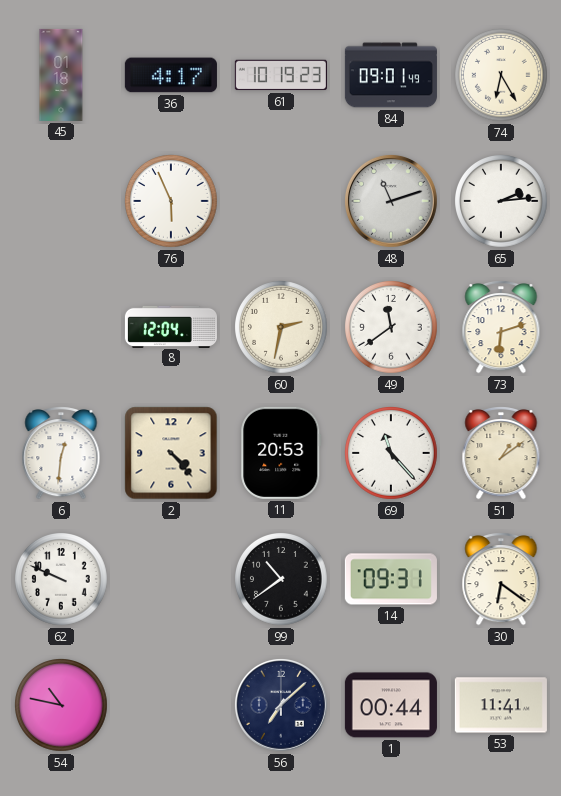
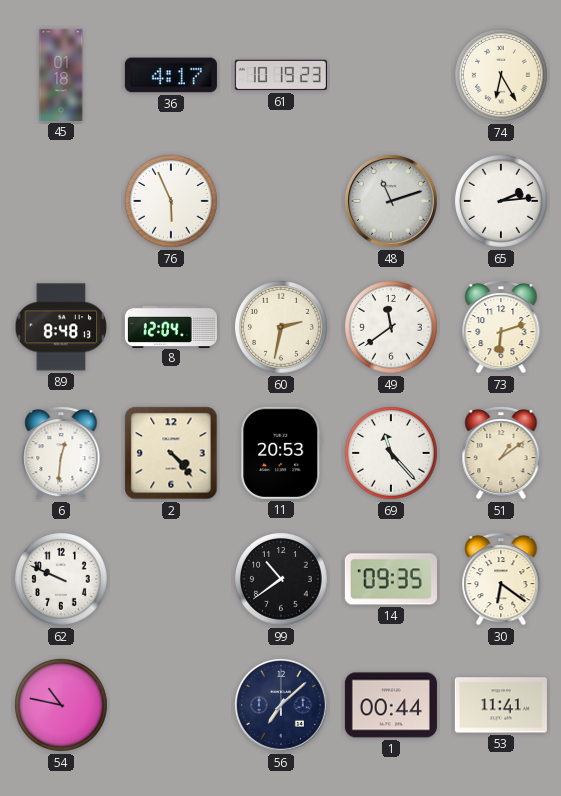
84: 09:01 -> none
89: none -> 8:48
14: 09:31 -> 09:35
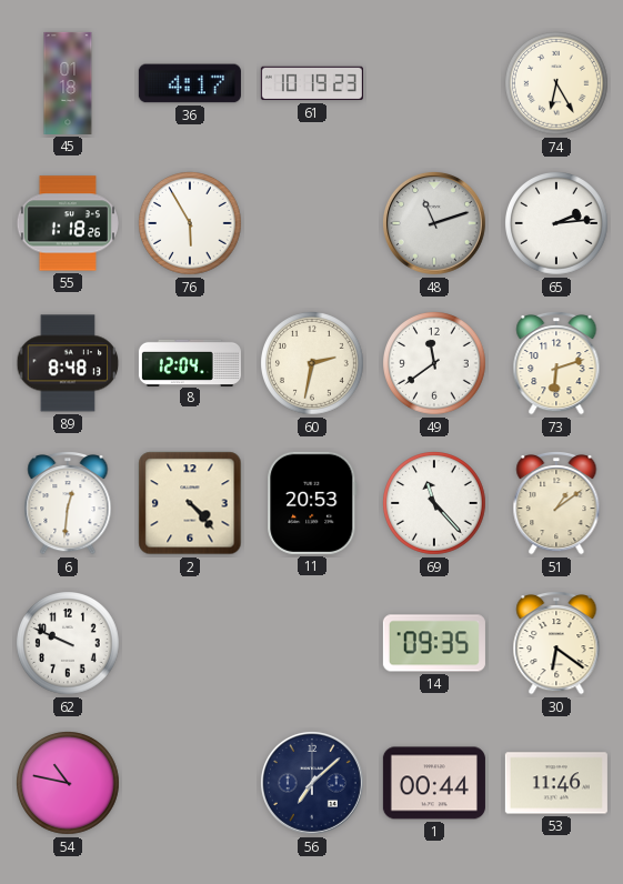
55: none -> 1:18
76: 5:56 -> 5:55
99: 10:39 -> none
53: 11:41 -> 11:46
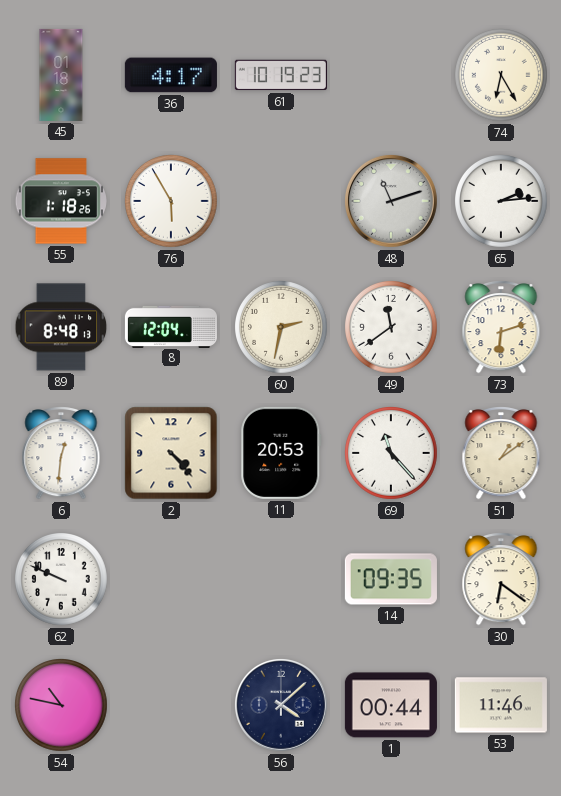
56: 7:08 -> 4:08
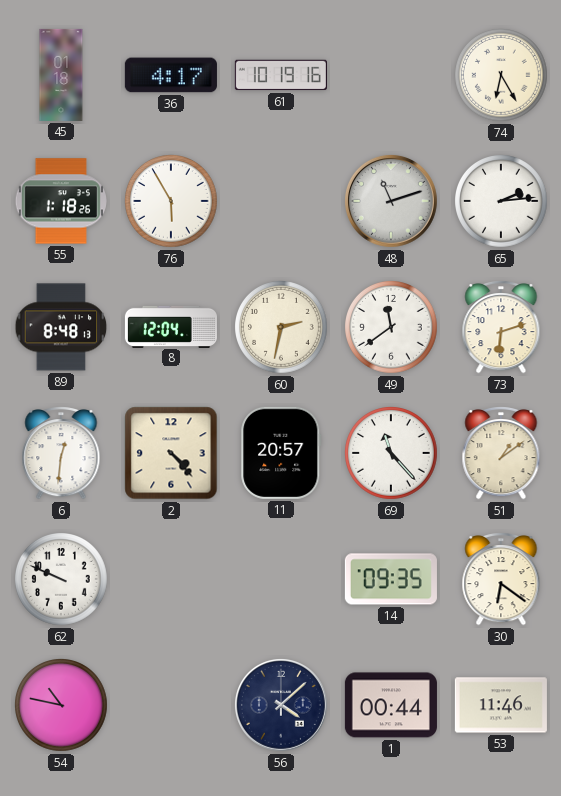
61: 10:19:23 -> 10:19:16
11: 20:53 -> 20:57
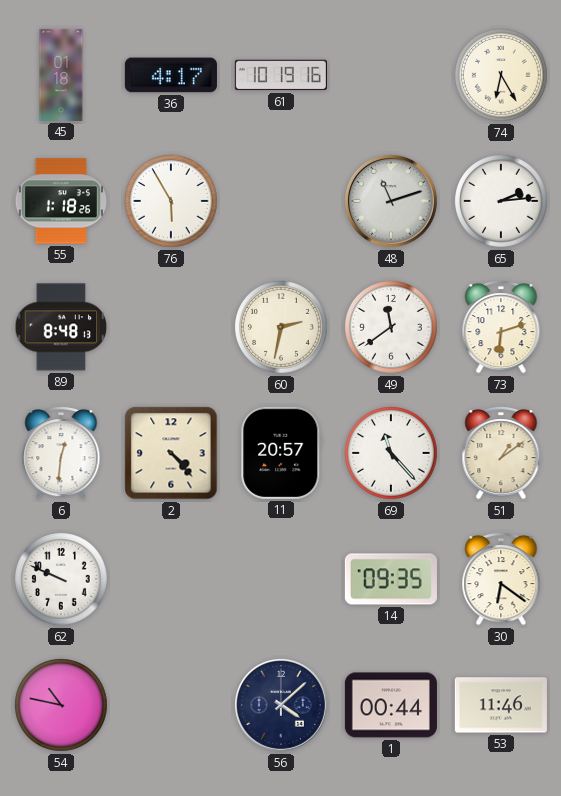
8: 12:04 -> none
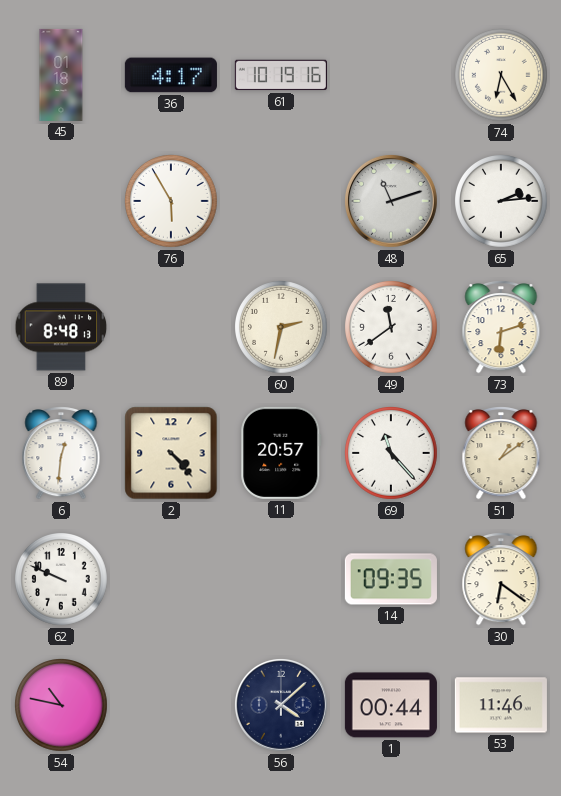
55: 1:18 -> none
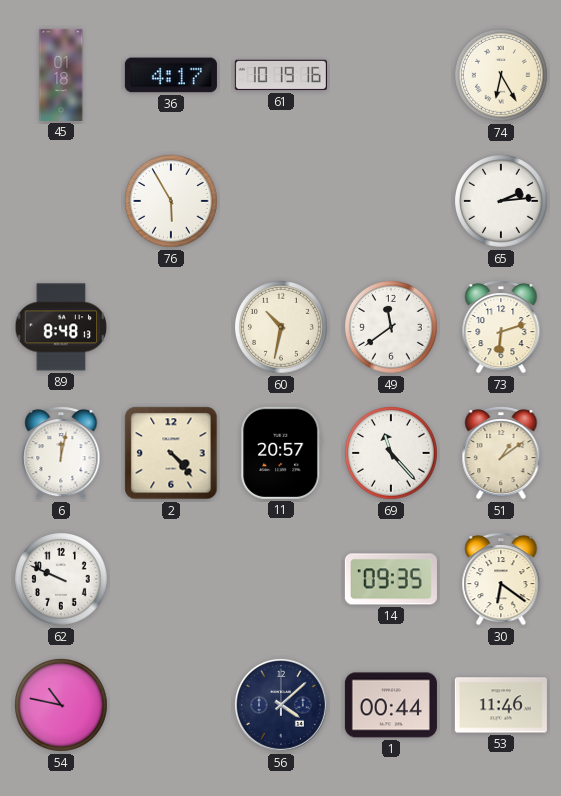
48: 11:12 -> none
60: 2:32 -> 10:32
6: 12:31 -> 12:02
